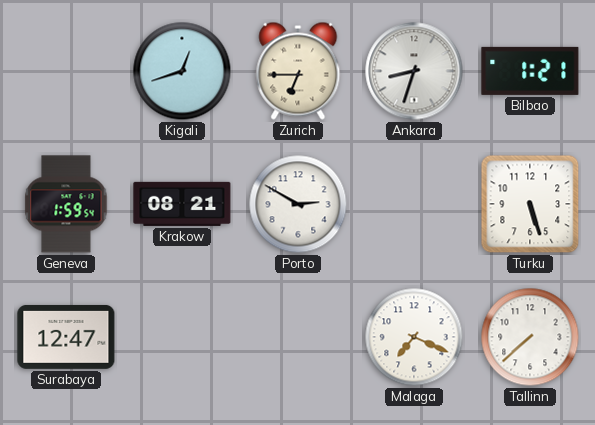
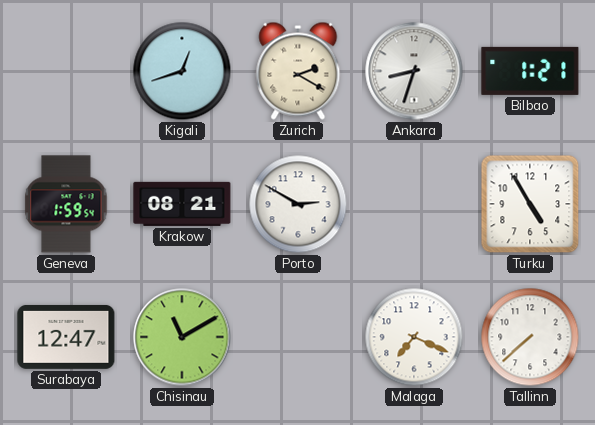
Zurich: 6:45 -> 2:20
Turku: 5:27 -> 4:55
Chisinau: none -> 11:10
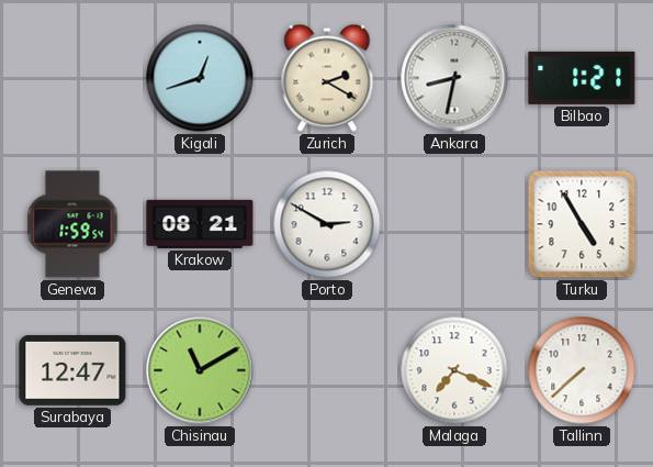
Ankara: 8:33 -> 8:32
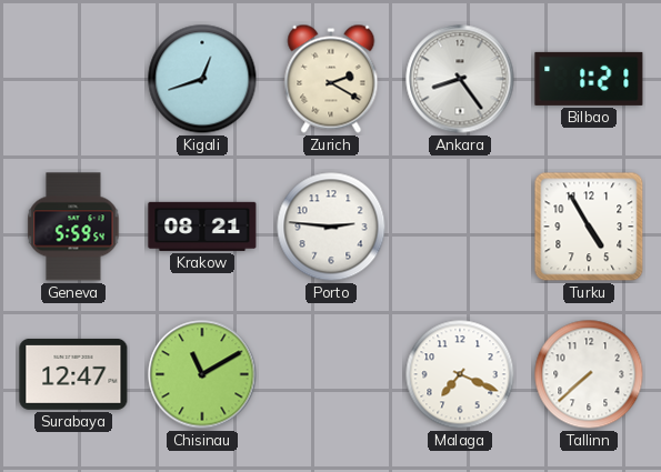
Ankara: 8:32 -> 8:24
Geneva: 1:59 -> 5:59
Porto: 2:50 -> 2:46
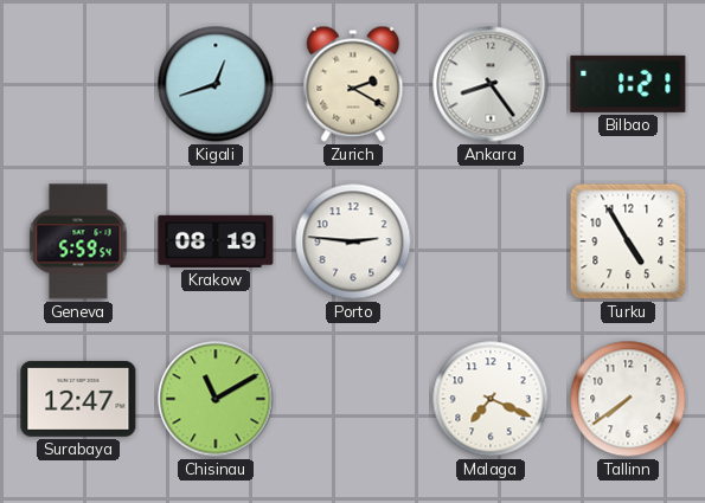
Krakow: 08:21 -> 08:19
Tallinn: 7:38 -> 7:39
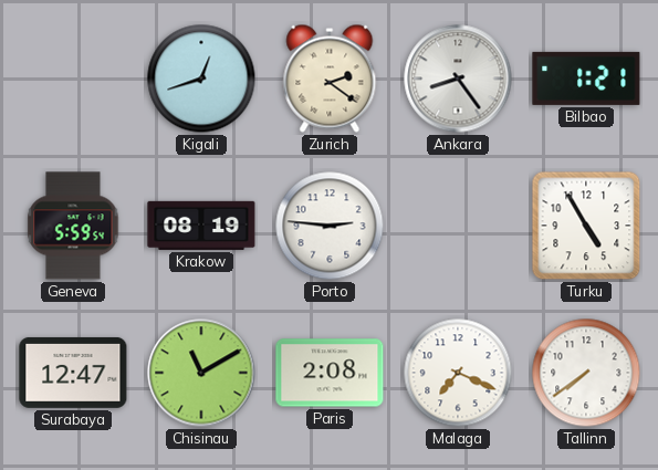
Zurich: 2:20 -> 2:21
Paris: none -> 2:08
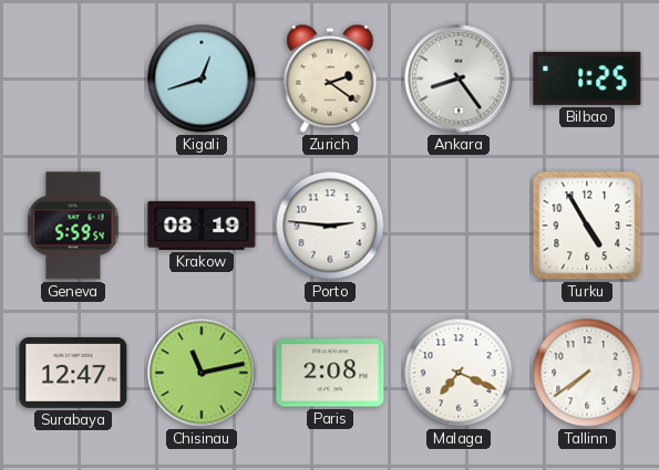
Bilbao: 1:21 -> 1:25
Chisinau: 11:10 -> 11:13
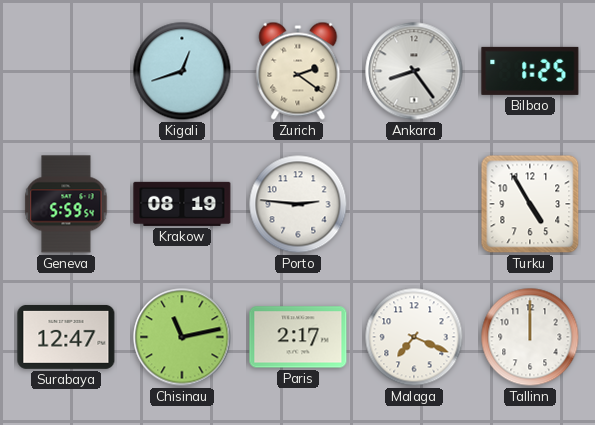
Paris: 2:08 -> 2:17
Tallinn: 7:39 -> 12:00
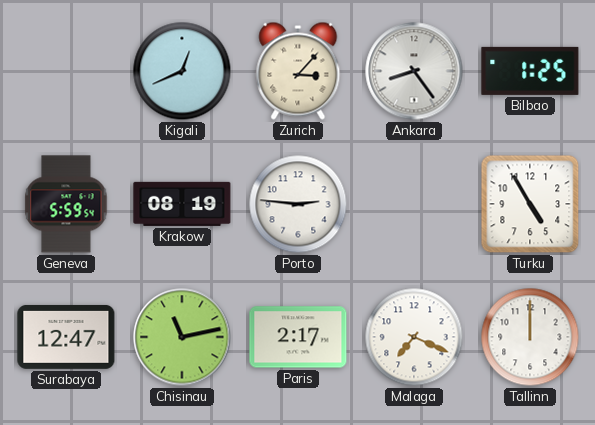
Kigali: 12:42 -> 12:41
Zurich: 2:21 -> 3:07
